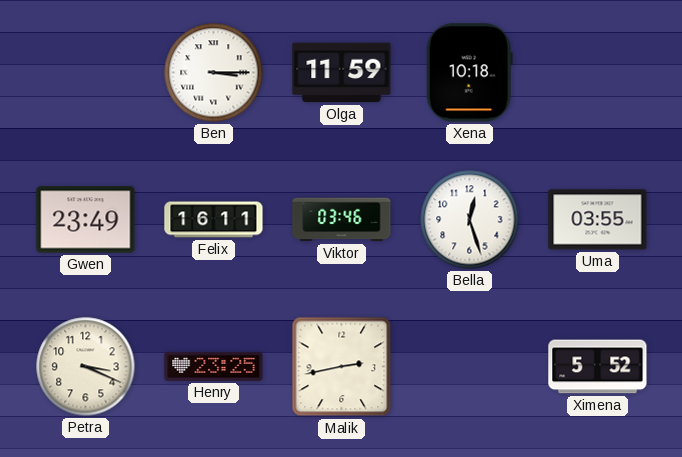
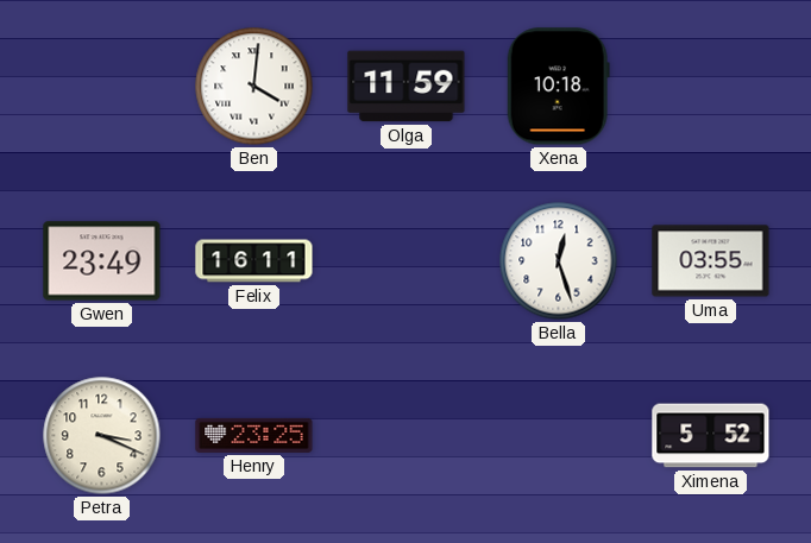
Ben: 3:15 -> 4:01
Viktor: 03:46 -> none
Malik: 2:43 -> none
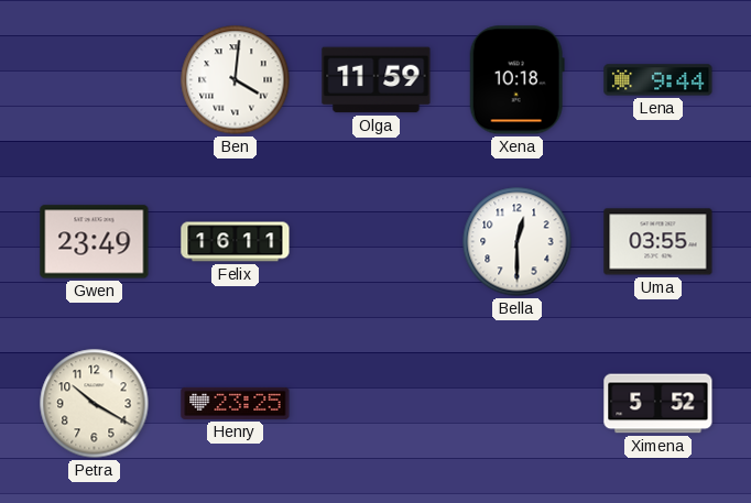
Lena: none -> 9:44
Bella: 12:27 -> 12:30
Petra: 3:19 -> 10:20
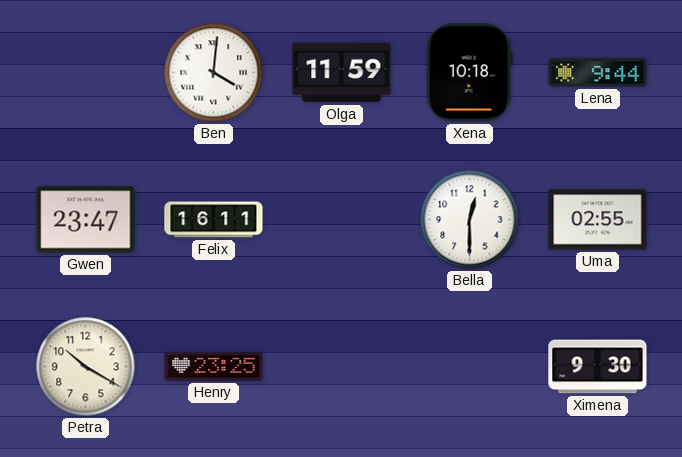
Gwen: 23:49 -> 23:47
Uma: 03:55 -> 02:55
Ximena: 5:52 -> 9:30
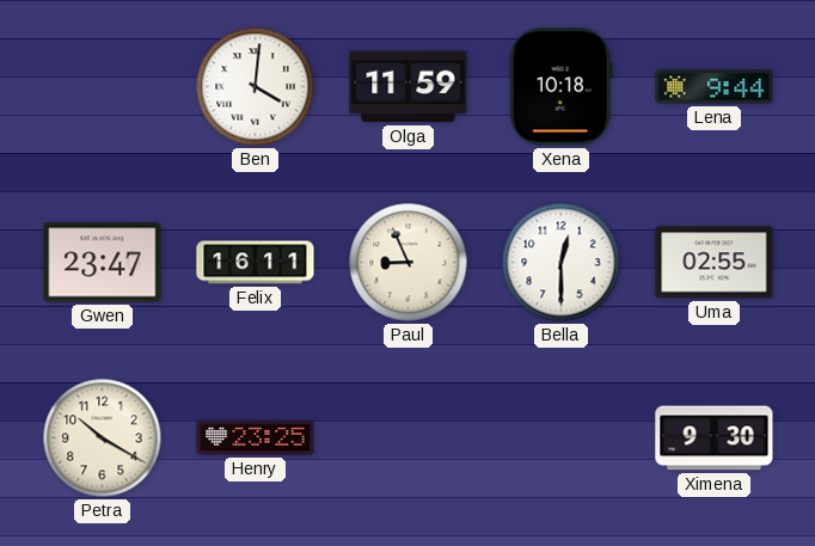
Paul: none -> 8:56
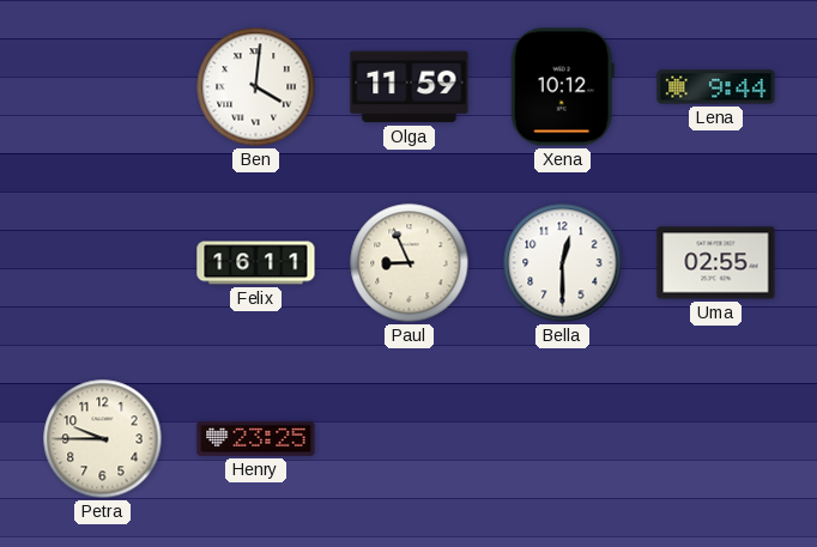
Xena: 10:18 -> 10:12
Gwen: 23:47 -> none
Petra: 10:20 -> 9:45
Ximena: 9:30 -> none
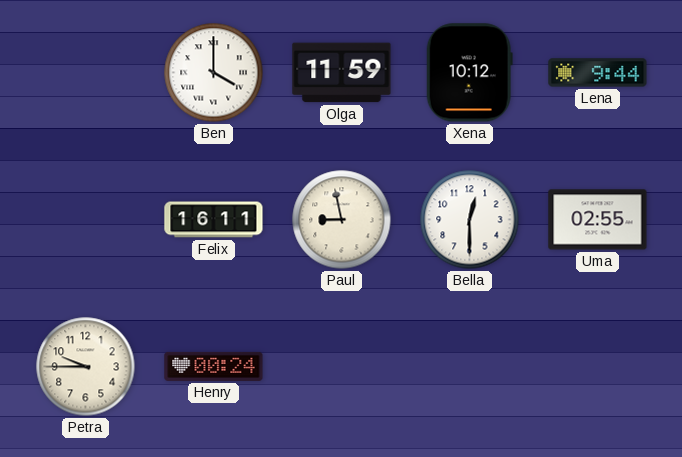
Ben: 4:01 -> 4:00
Paul: 8:56 -> 8:58
Henry: 23:25 -> 00:24
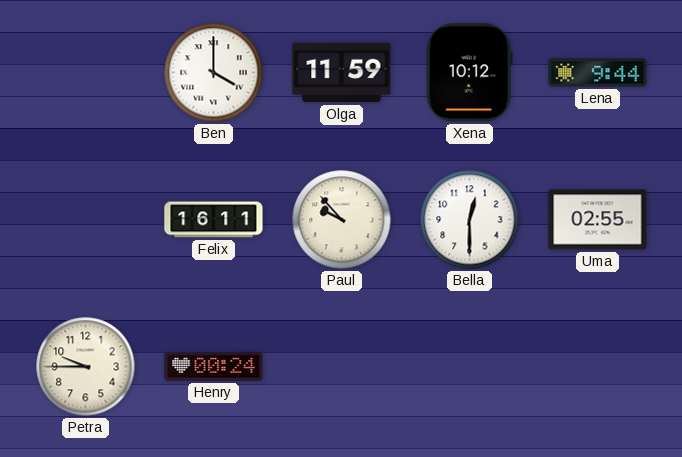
Paul: 8:58 -> 9:53
